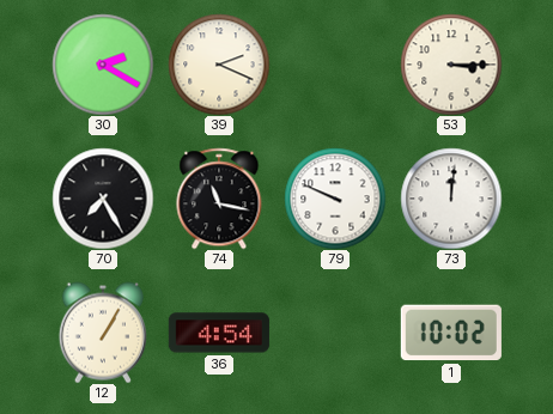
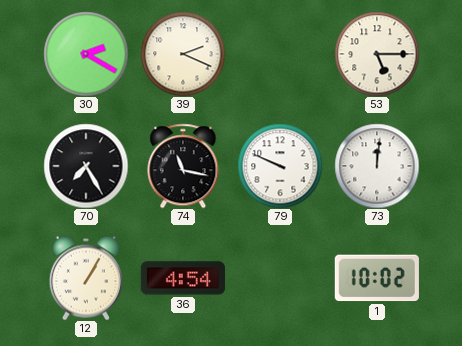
53: 3:15 -> 5:15
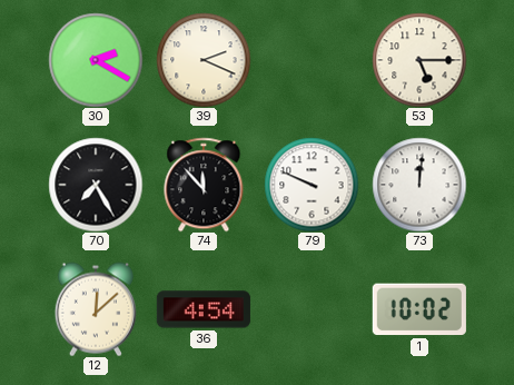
74: 11:17 -> 11:53
12: 1:05 -> 12:08
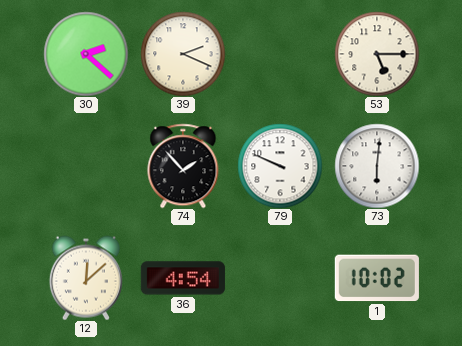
30: 2:20 -> 2:22
70: 7:25 -> none
74: 11:53 -> 1:53
73: 12:01 -> 6:01
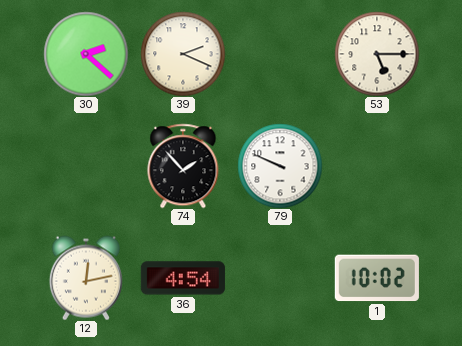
73: 6:01 -> none
12: 12:08 -> 12:13
